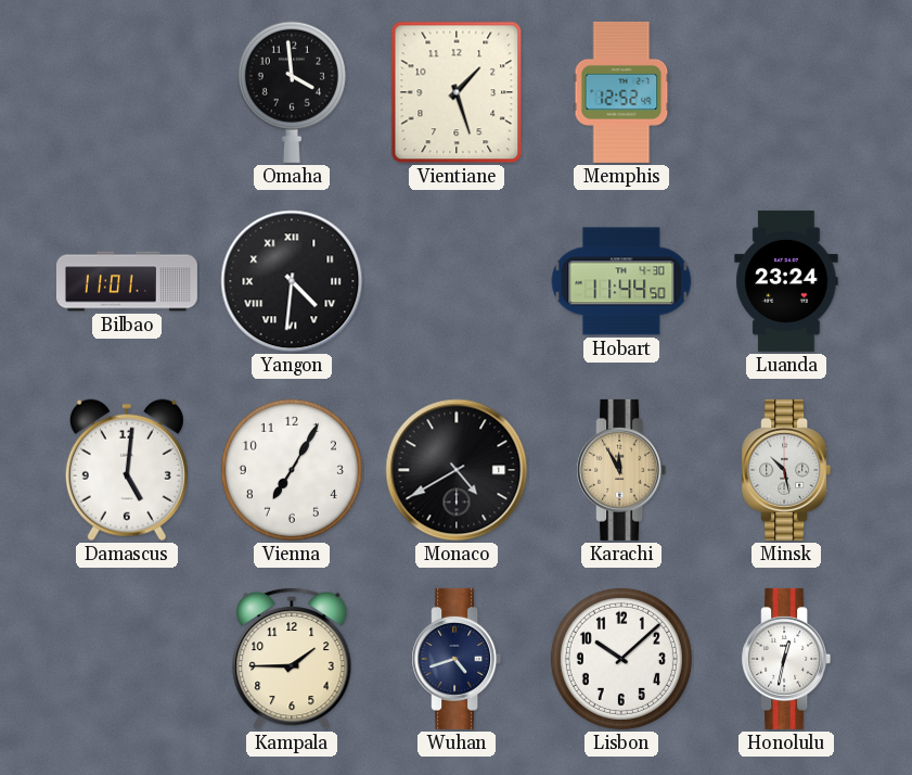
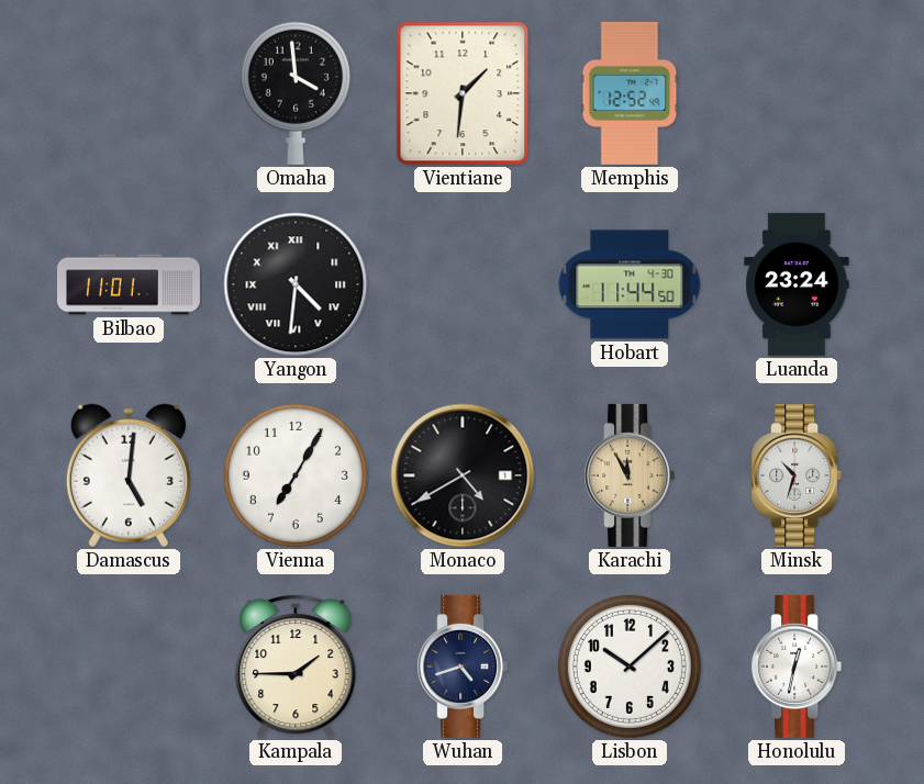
Vientiane: 1:27 -> 1:31
Minsk: 10:28 -> 10:33
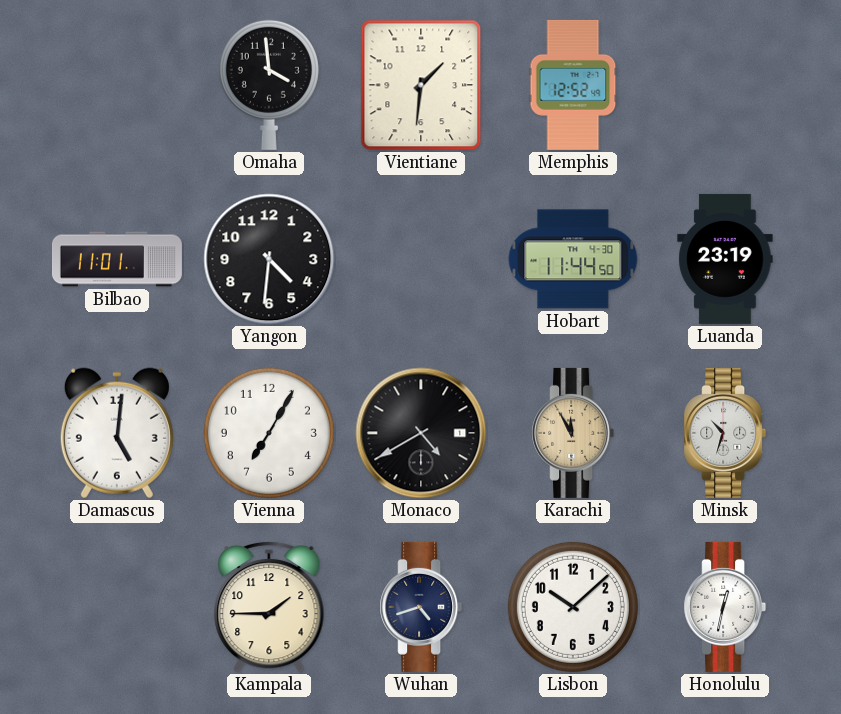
Yangon numerals: Roman -> Arabic
Luanda: 23:24 -> 23:19
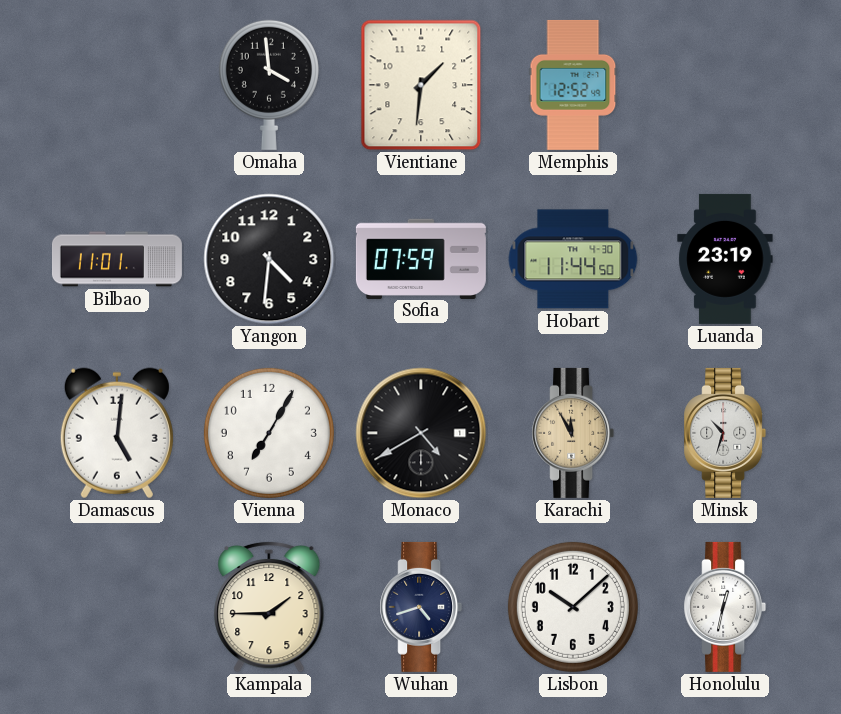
Sofia: none -> 07:59
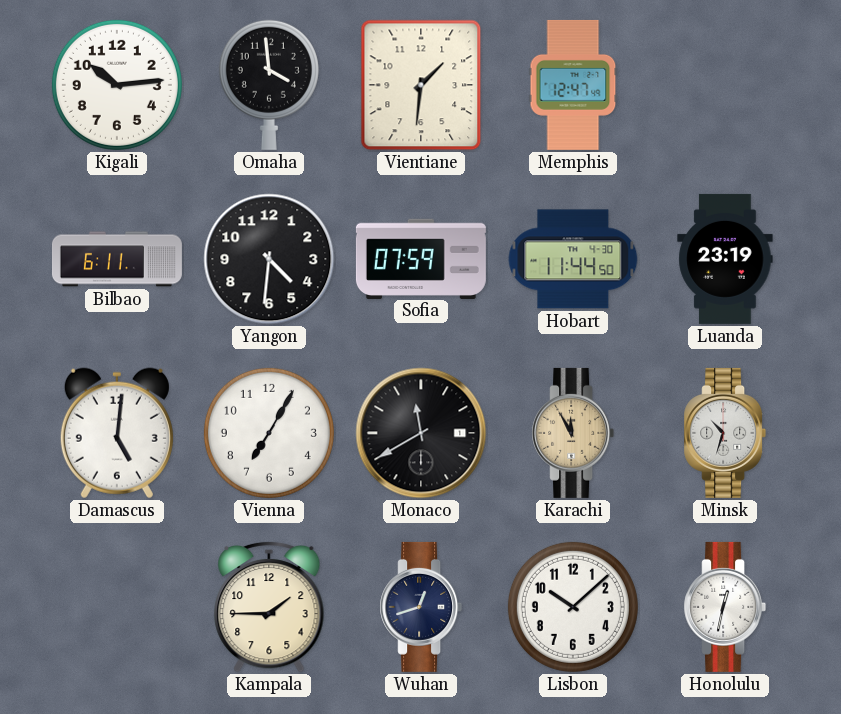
Kigali: none -> 10:14
Memphis: 12:52 -> 12:47
Bilbao: 11:01 -> 6:11
Monaco: 4:40 -> 11:40
Wuhan: 4:42 -> 12:42
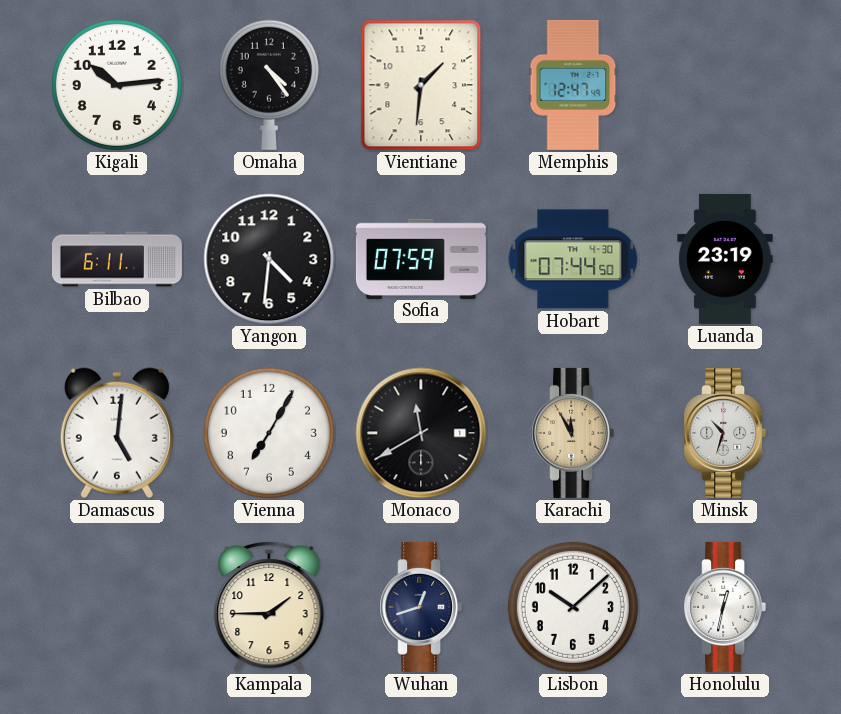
Omaha: 3:59 -> 4:24
Hobart: 11:44 -> 07:44
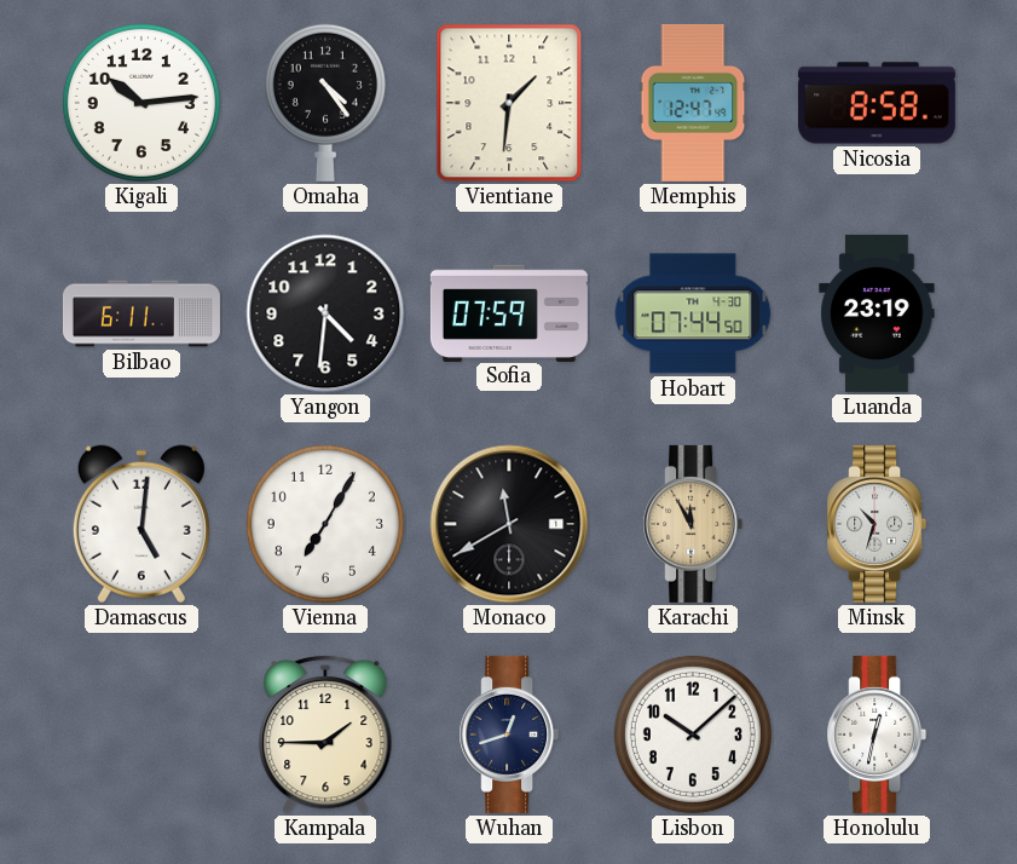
Nicosia: none -> 8:58
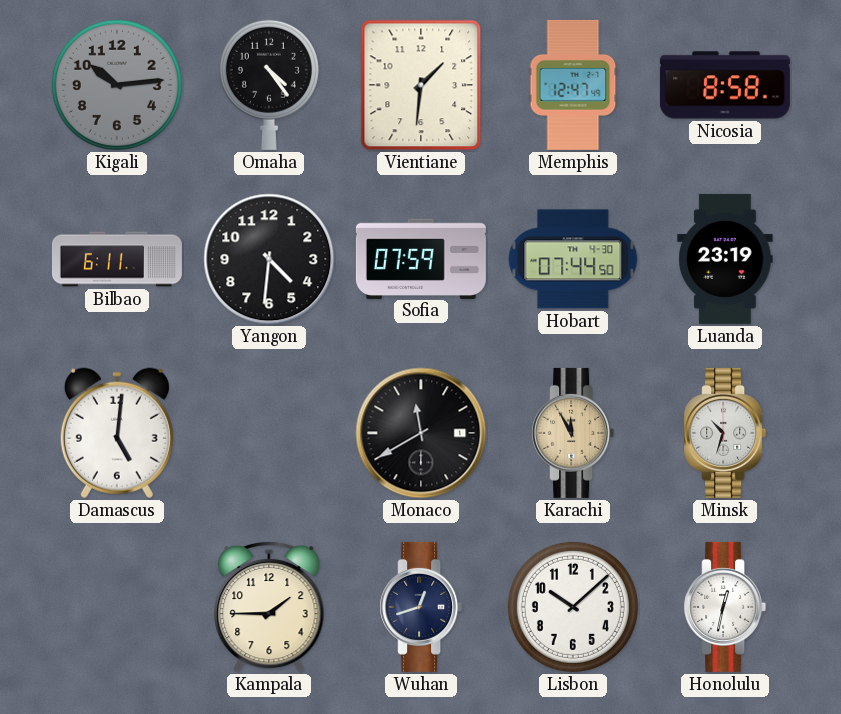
Kigali dial: white -> grey
Vienna: 7:05 -> none
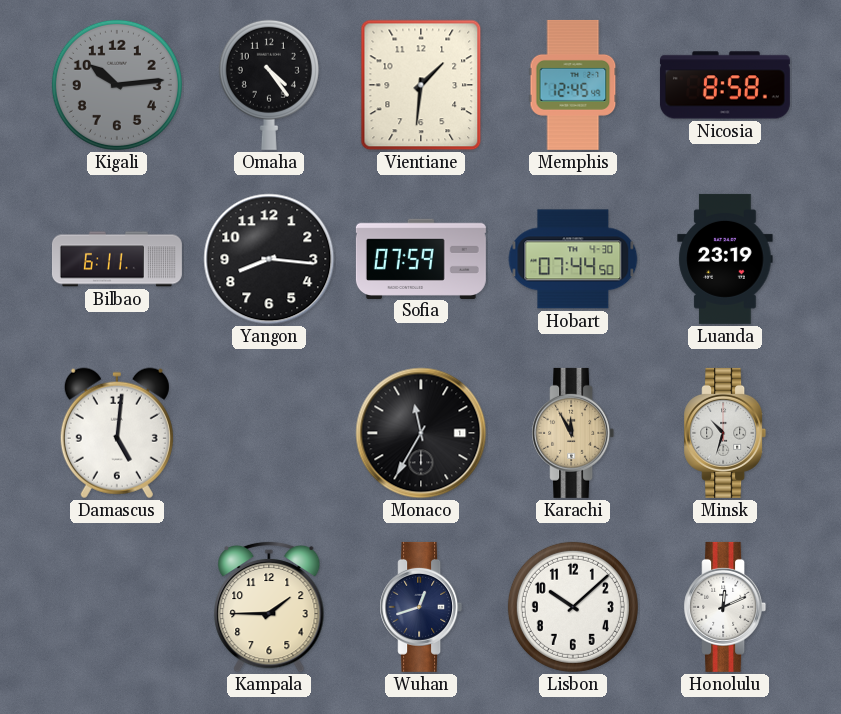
Memphis: 12:47 -> 12:45
Yangon: 4:31 -> 8:16
Monaco: 11:40 -> 11:35
Honolulu: 12:32 -> 12:11
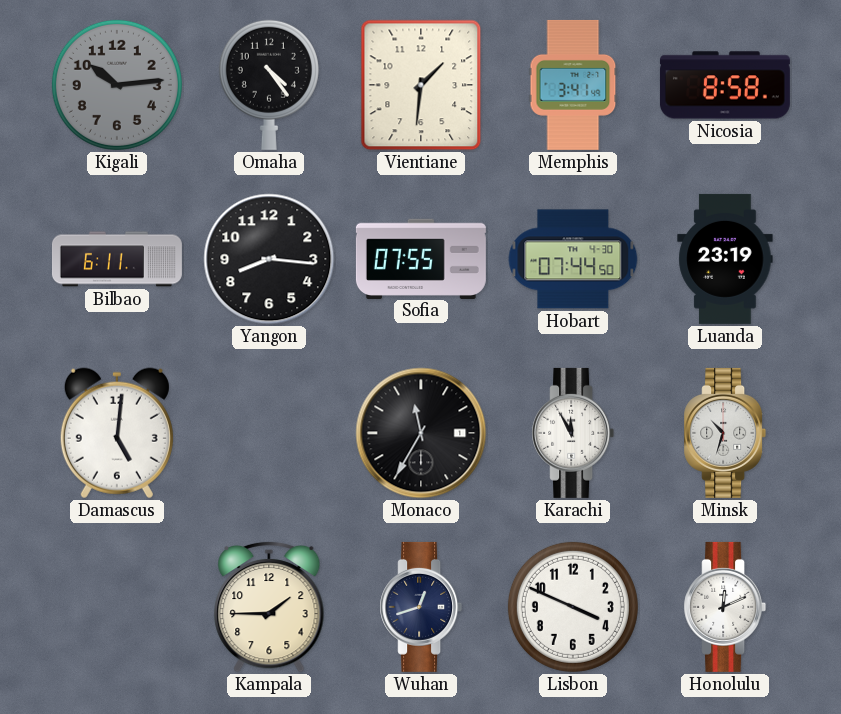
Memphis: 12:45 -> 3:41
Sofia: 07:59 -> 07:55
Karachi dial: champagne -> white
Lisbon: 10:08 -> 3:49
